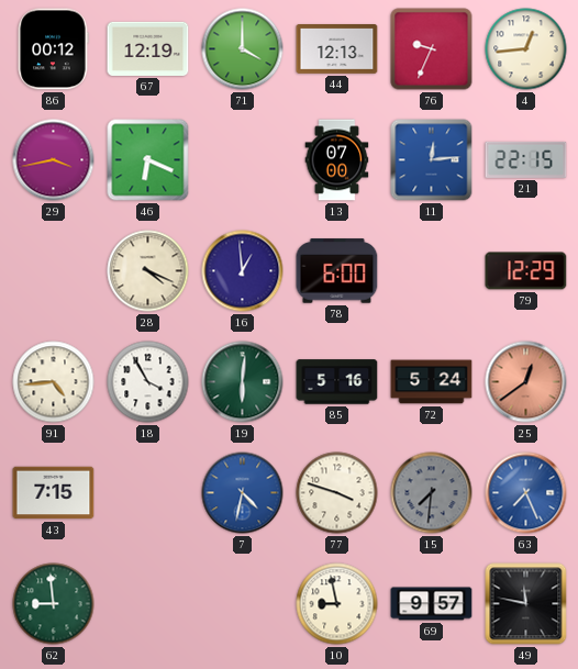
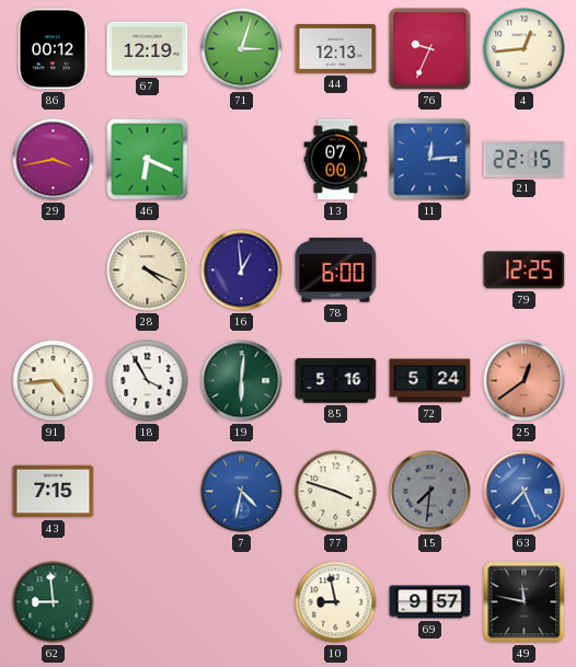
71: 4:00 -> 3:03
79: 12:29 -> 12:25
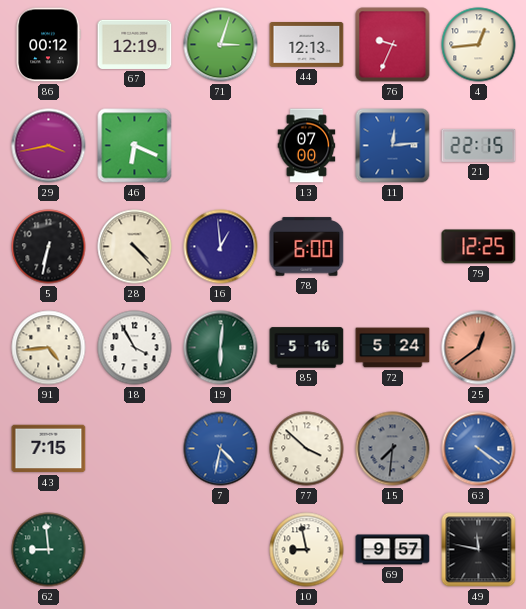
5: none -> 6:32
28: 4:19 -> 4:23
77: 3:48 -> 3:52
63: 7:26 -> 4:21
